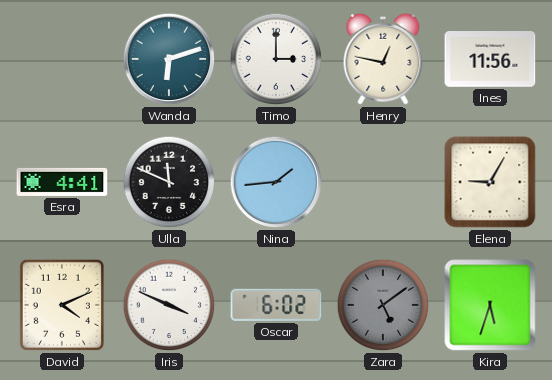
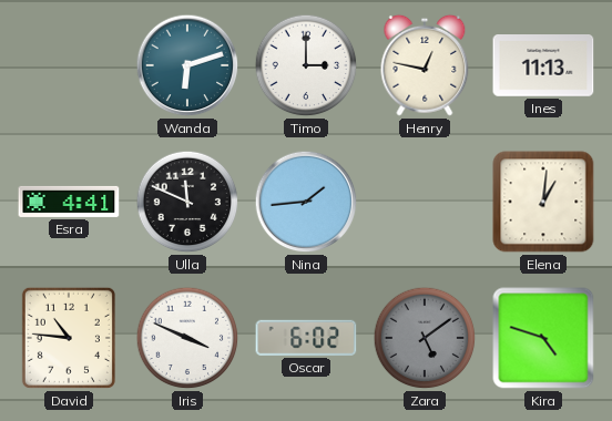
Ines: 11:56 -> 11:13
Elena: 9:05 -> 1:01
David: 4:11 -> 10:46
Kira: 5:33 -> 4:48
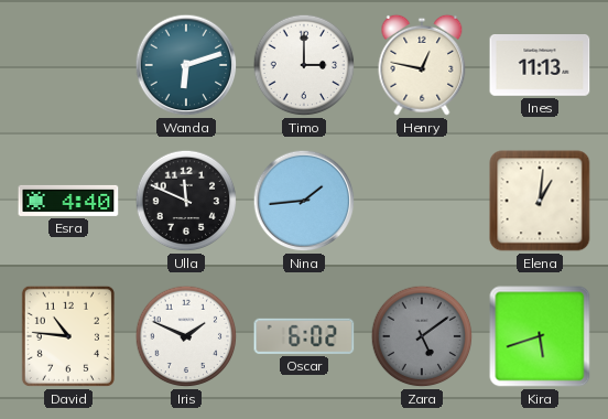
Esra: 4:41 -> 4:40
Iris: 3:49 -> 1:49
Kira: 4:48 -> 5:42
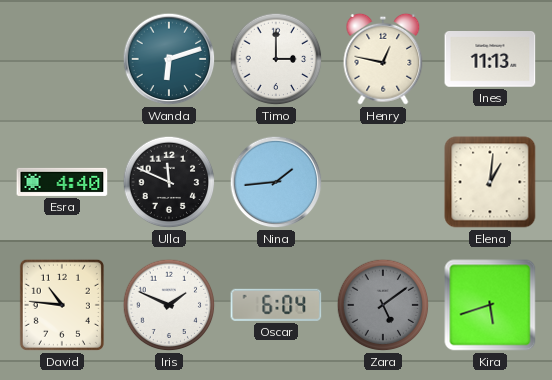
Oscar: 6:02 -> 6:04
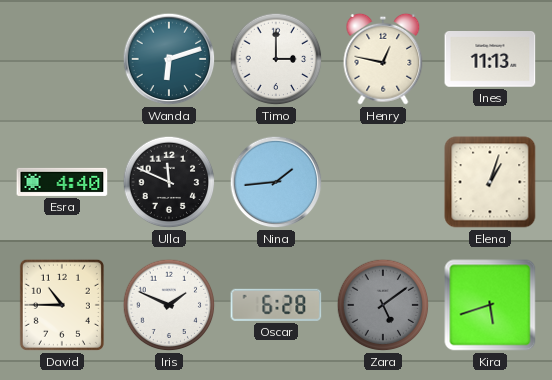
Elena: 1:01 -> 1:03
David: 10:46 -> 10:45
Oscar: 6:04 -> 6:28
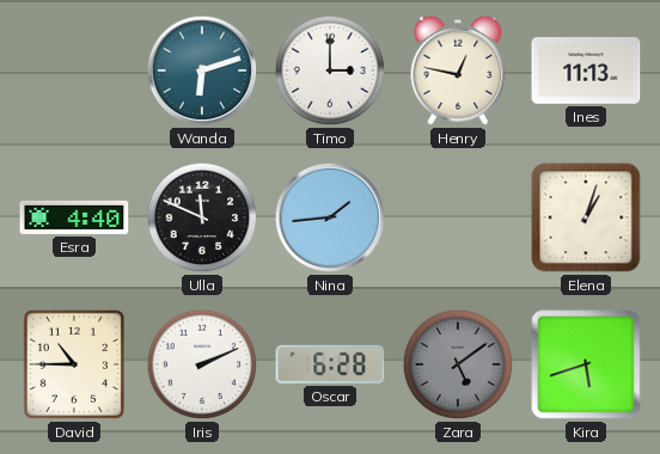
Iris: 1:49 -> 2:11
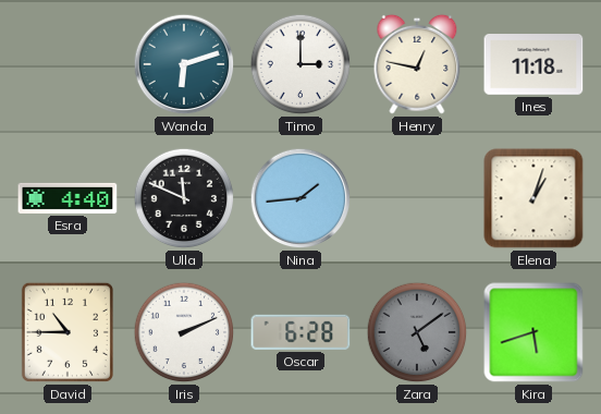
Ines: 11:13 -> 11:18
